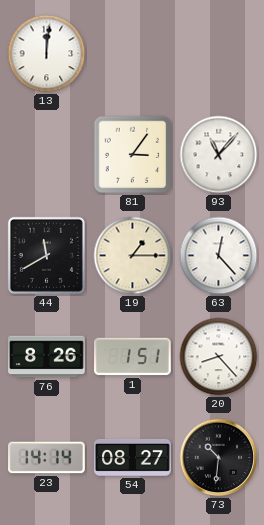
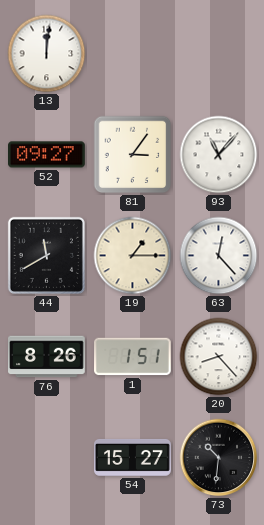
52: none -> 09:27
23: 14:14 -> none
54: 08:27 -> 15:27
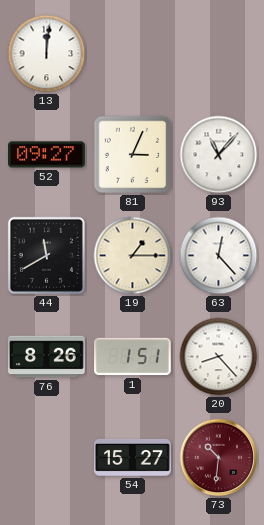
81: 3:06 -> 3:04
73 dial: black -> burgundy
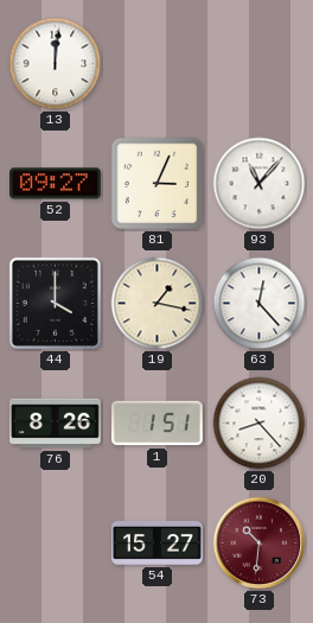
44: 11:40 -> 4:00
19: 1:15 -> 1:17
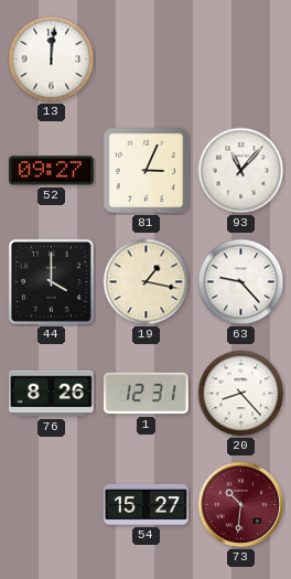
63: 12:23 -> 9:23
1: 1:51 -> 12:31
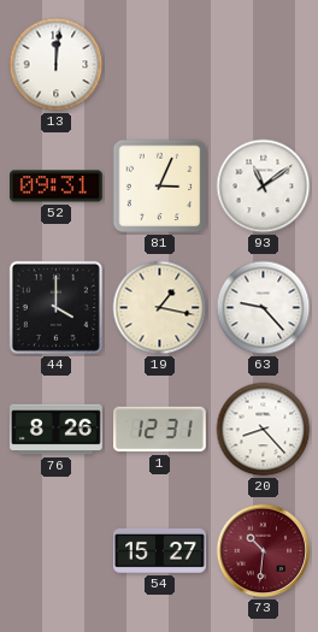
52: 09:27 -> 09:31
93: 11:07 -> 11:09
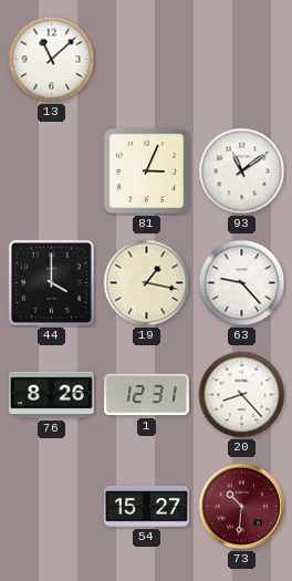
13: 12:01 -> 11:08
52: 09:31 -> none
